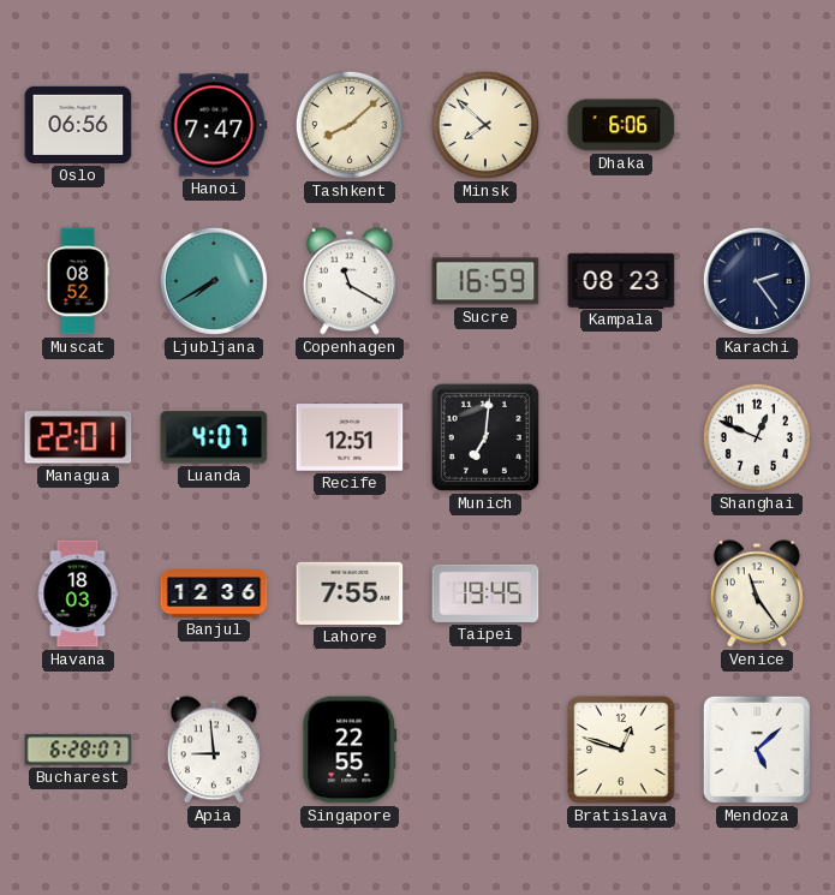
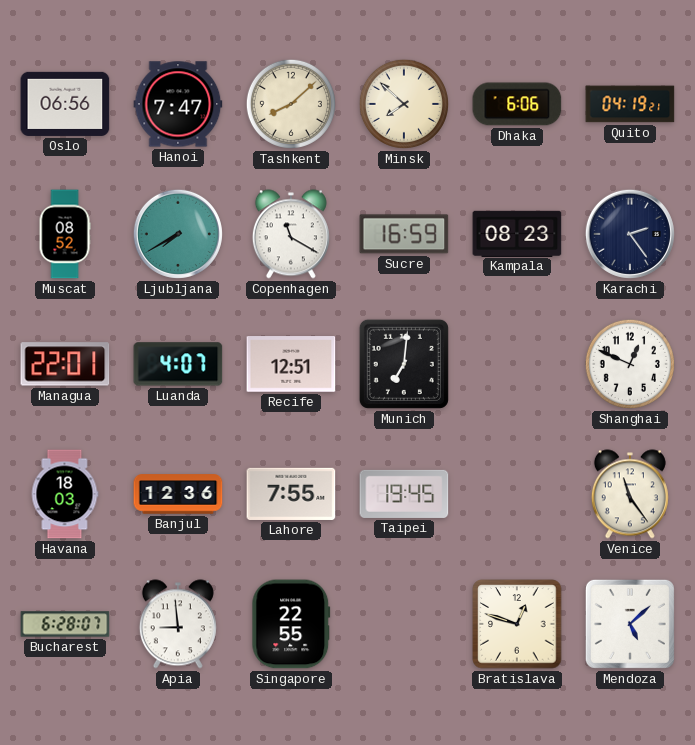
Quito: none -> 04:19
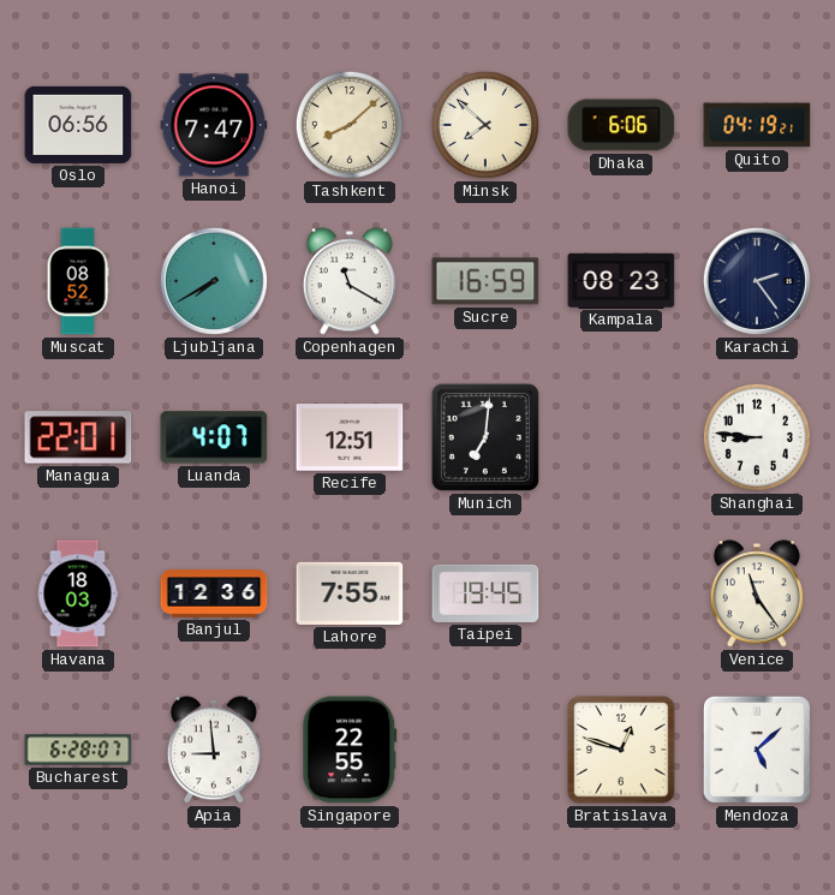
Shanghai: 12:49 -> 8:46
